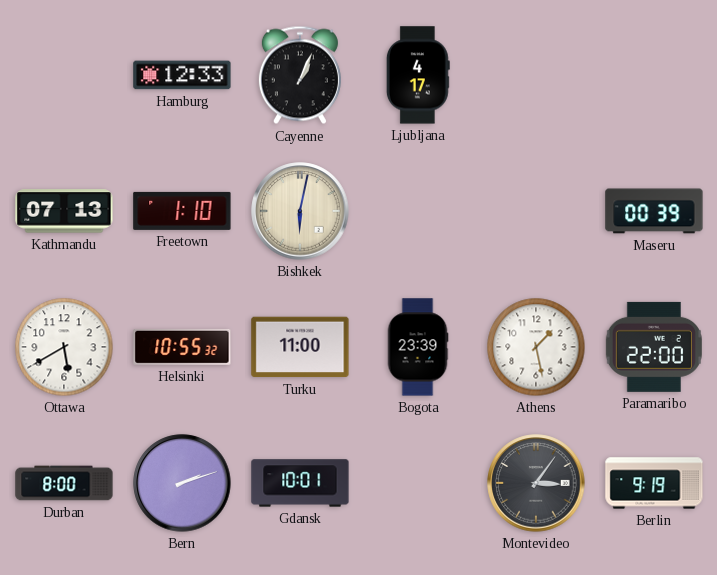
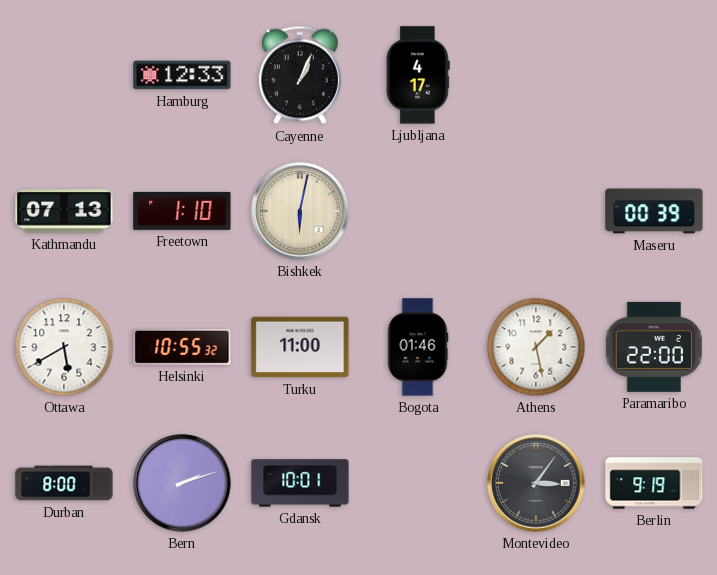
Bogota: 23:39 -> 01:46
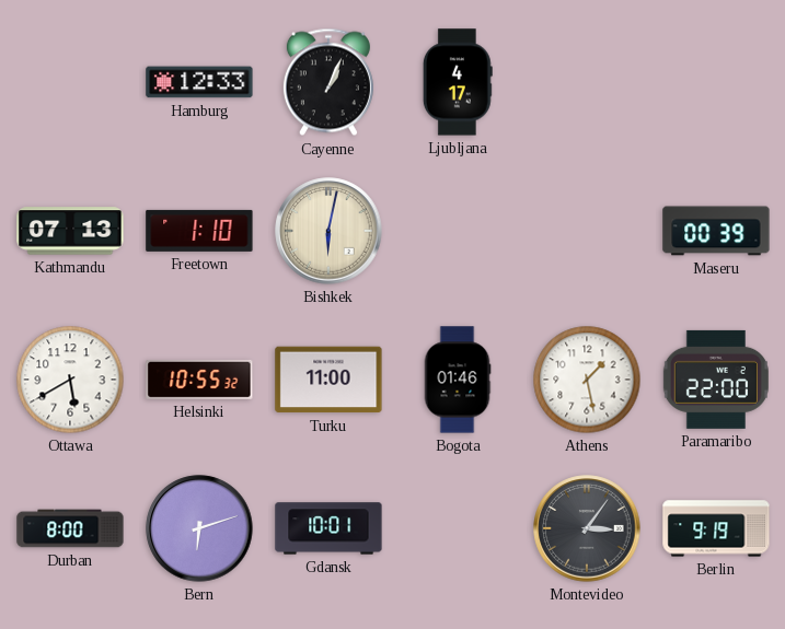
Bern: 2:12 -> 6:12
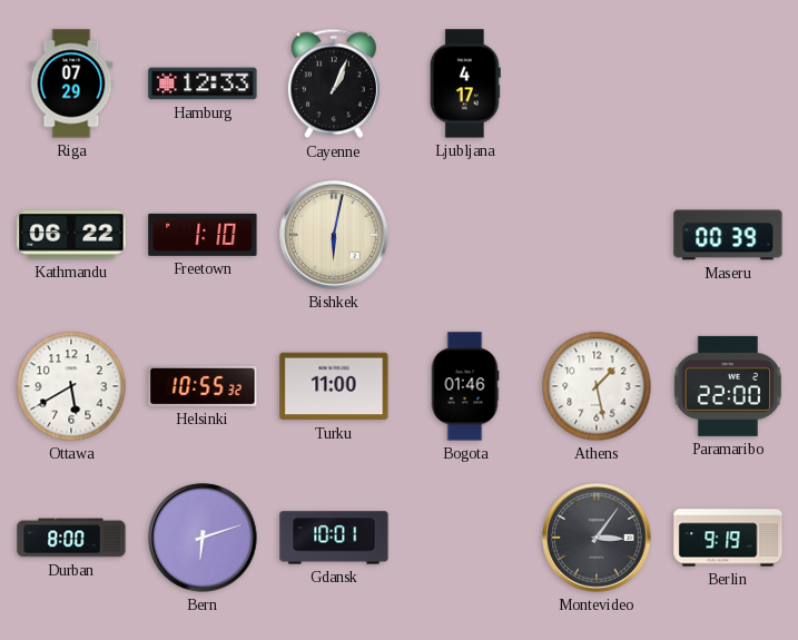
Riga: none -> 07:29
Kathmandu: 07:13 -> 06:22
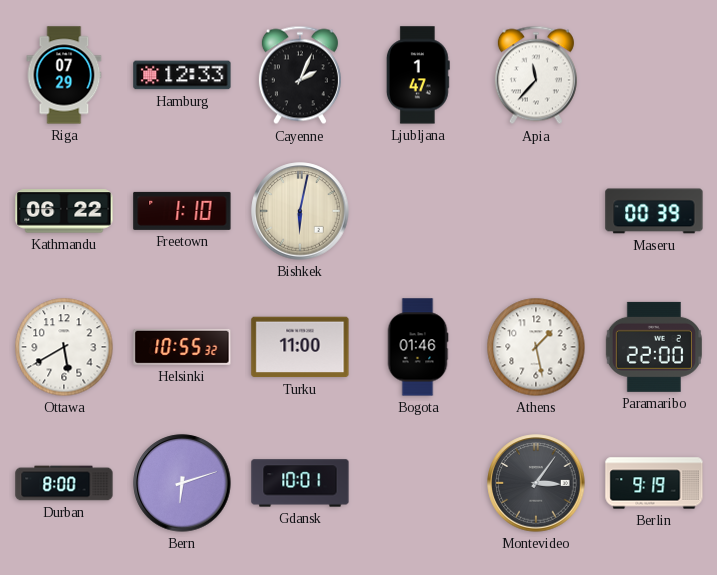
Cayenne: 1:04 -> 2:04
Ljubljana: 4:17 -> 1:47
Apia: none -> 11:37
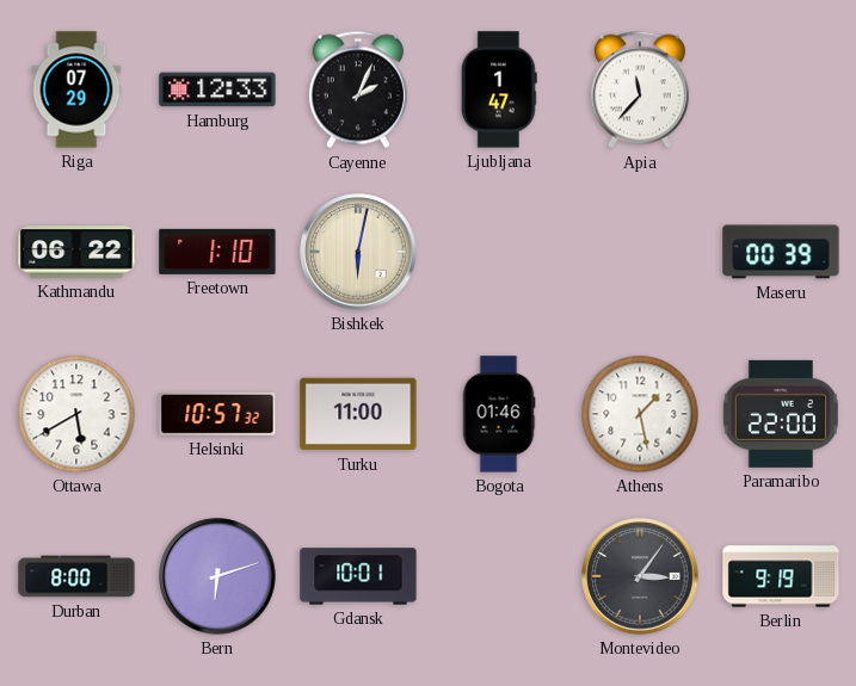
Helsinki: 10:55 -> 10:57
